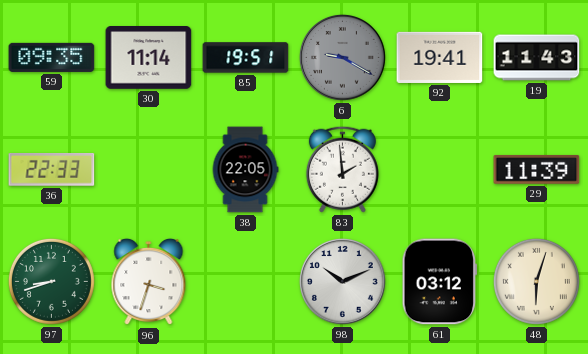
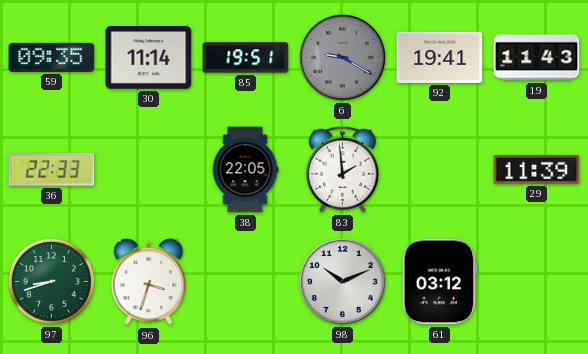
48: 6:03 -> none
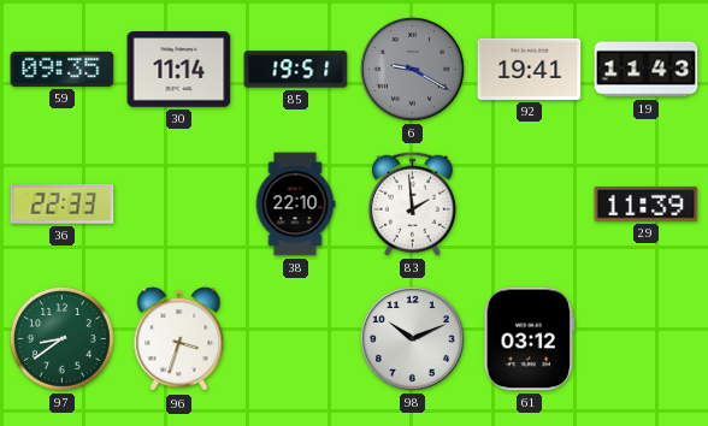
38: 22:05 -> 22:10
97: 8:42 -> 8:39
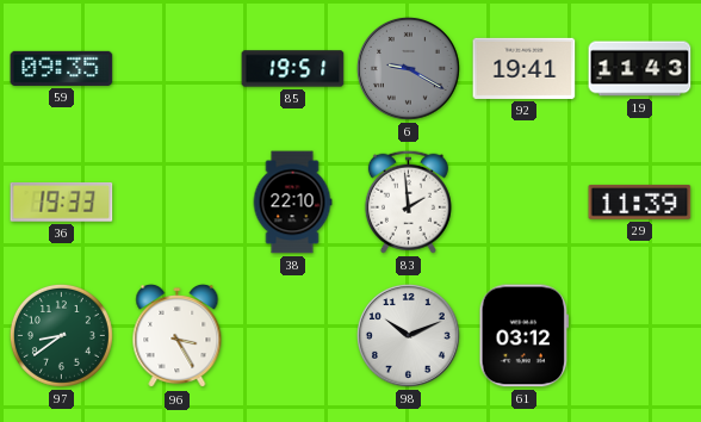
30: 11:14 -> none
36: 22:33 -> 19:33
96: 3:33 -> 3:25
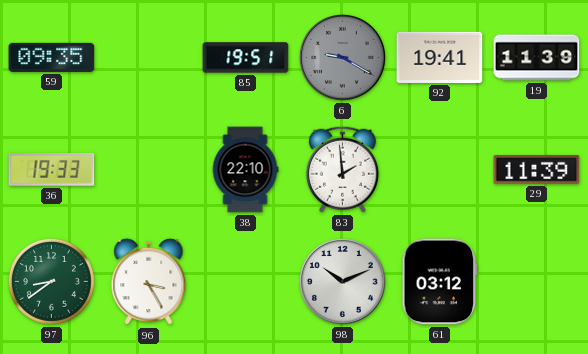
19: 11:43 -> 11:39
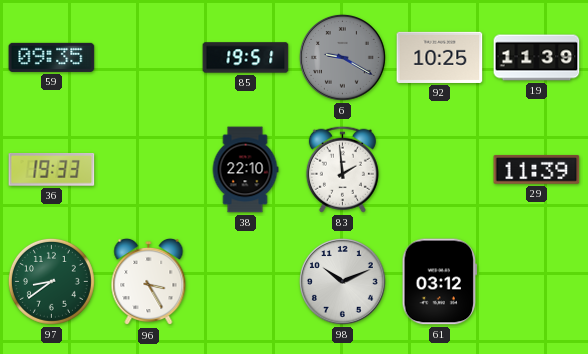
92: 19:41 -> 10:25
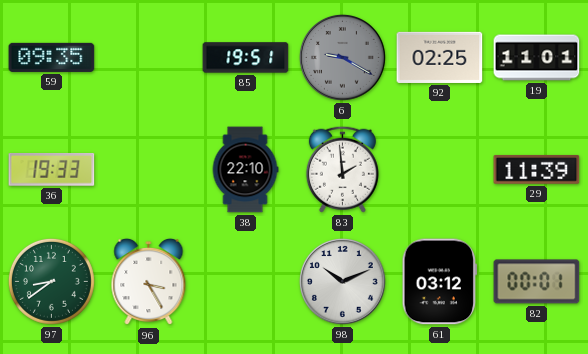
92: 10:25 -> 02:25
19: 11:39 -> 11:01
82: none -> 00:01
